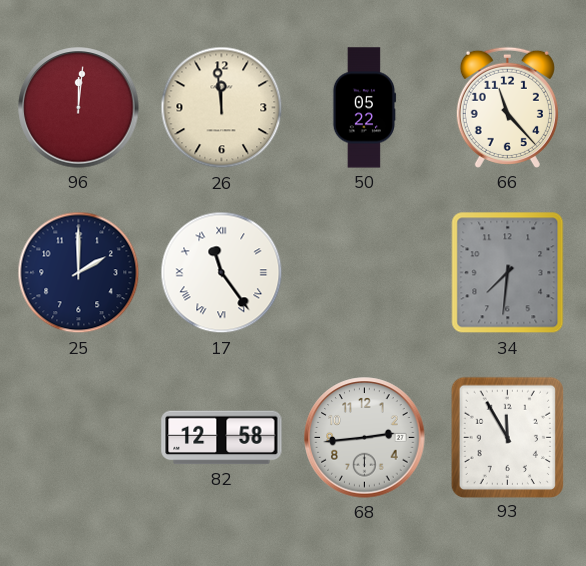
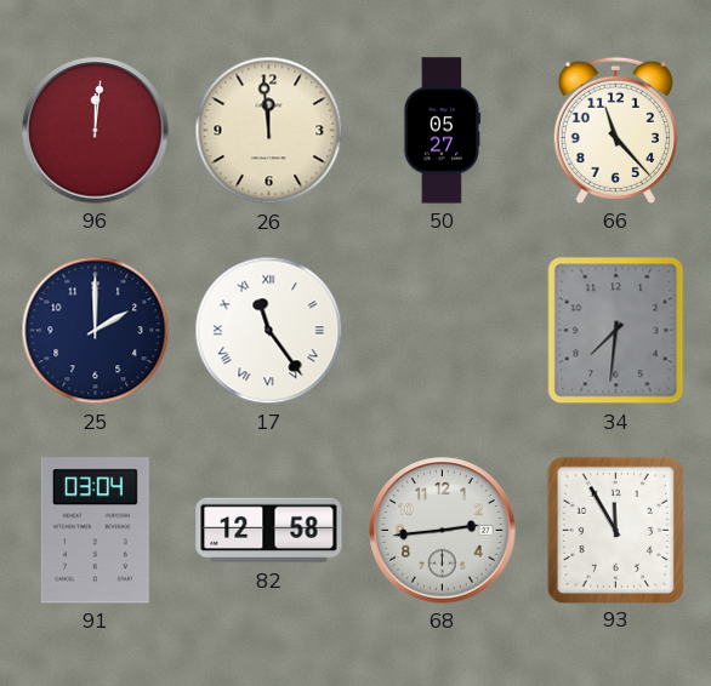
50: 05:22 -> 05:27
91: none -> 03:04
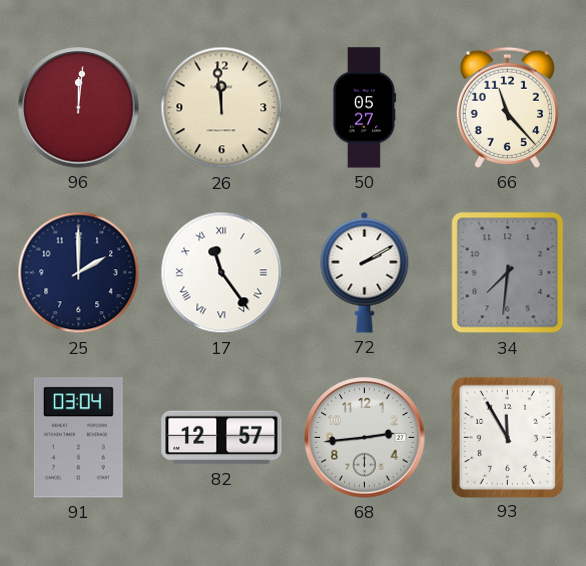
72: none -> 2:10
82: 12:58 -> 12:57
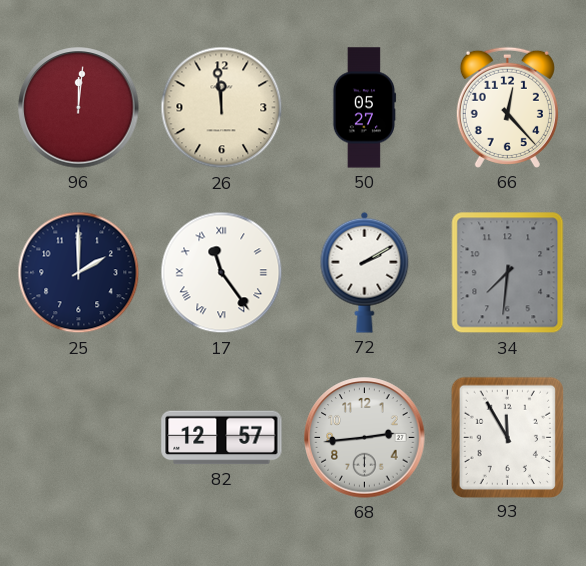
66: 11:23 -> 12:23
91: 03:04 -> none
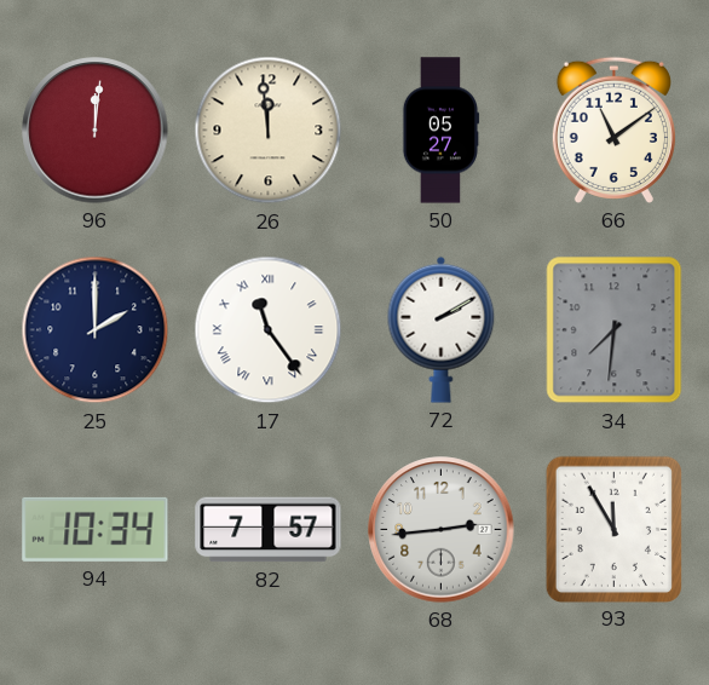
66: 12:23 -> 11:09
94: none -> 10:34
82: 12:57 -> 7:57
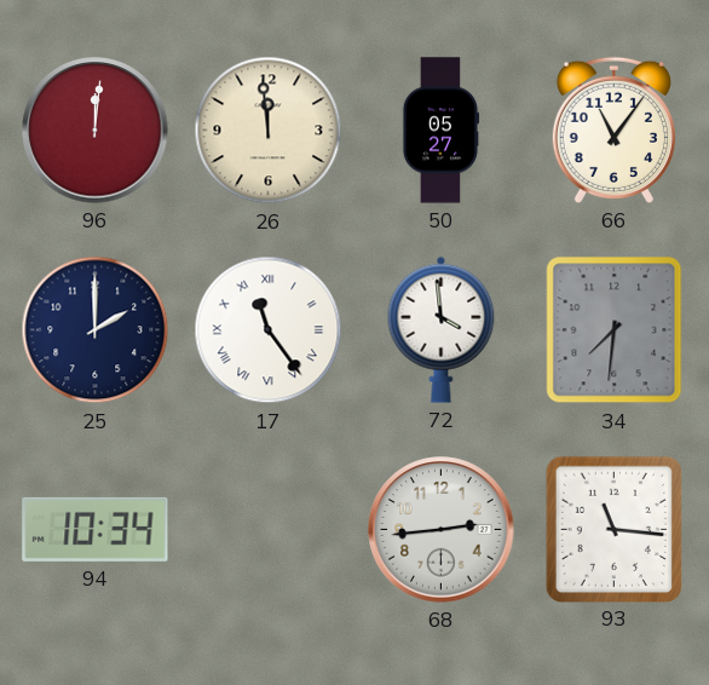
66: 11:09 -> 11:06
72: 2:10 -> 3:59
82: 7:57 -> none
93: 11:55 -> 11:16
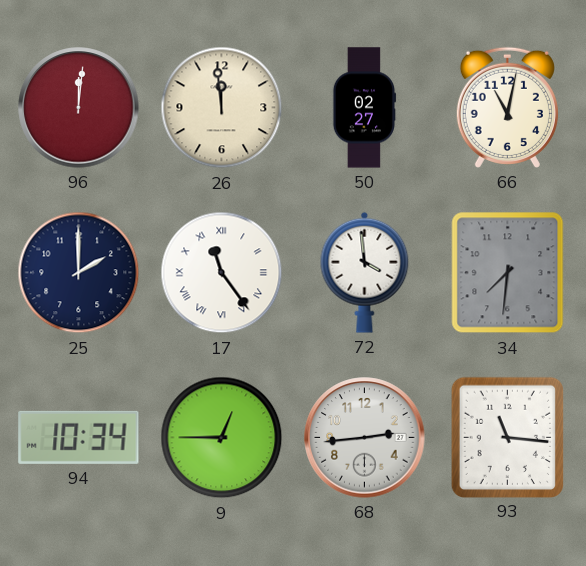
50: 05:27 -> 02:27
66: 11:06 -> 11:02
9: none -> 12:45
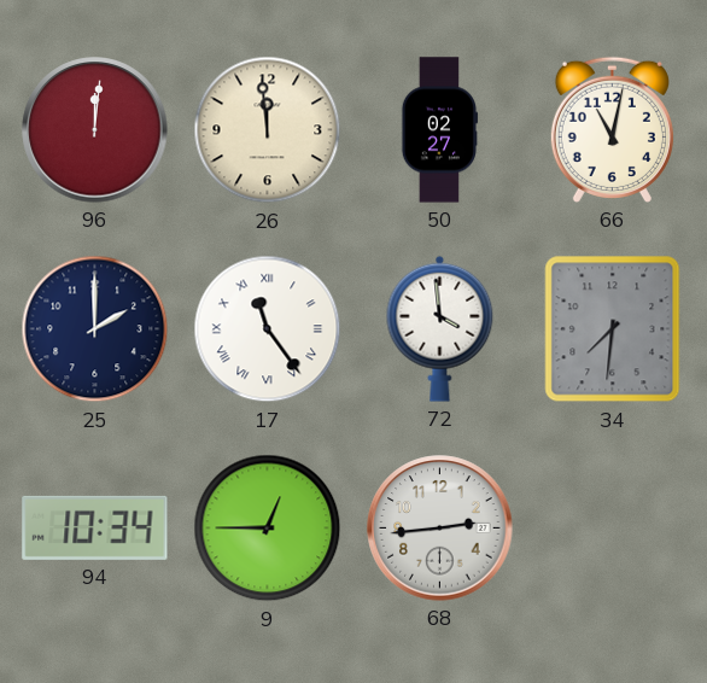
93: 11:16 -> none
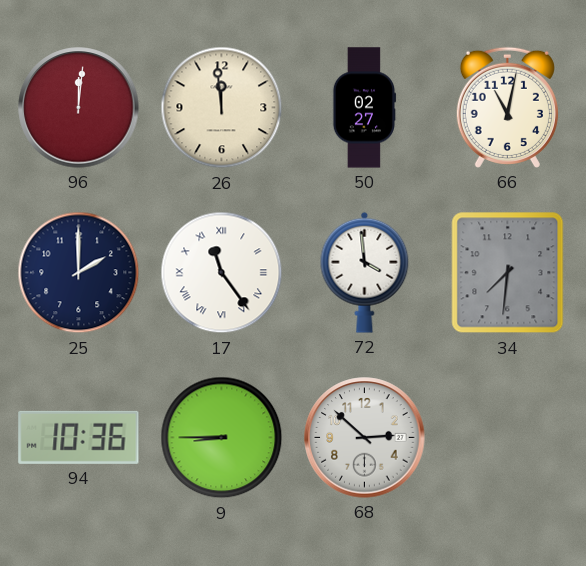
94: 10:34 -> 10:36
9: 12:45 -> 8:45
68: 2:44 -> 2:52
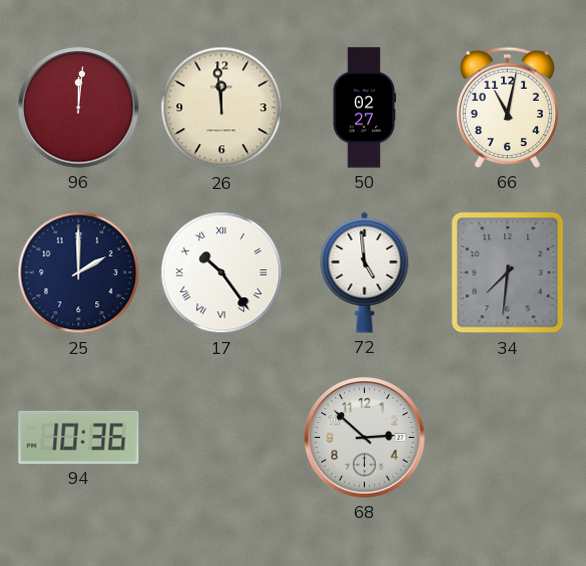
17: 11:24 -> 10:24
72: 3:59 -> 4:59
9: 8:45 -> none
